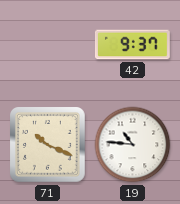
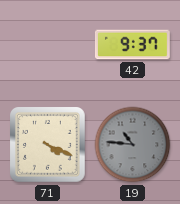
71: 10:19 -> 4:19
19 dial: white -> grey
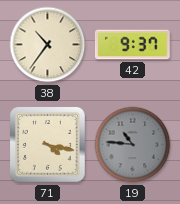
38: none -> 10:36
71: 4:19 -> 4:17
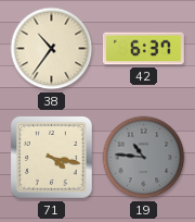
42: 9:37 -> 6:37
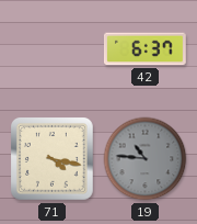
38: 10:36 -> none
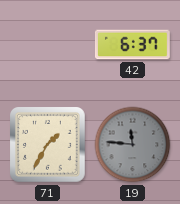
71: 4:17 -> 1:35
19: 10:46 -> 11:46
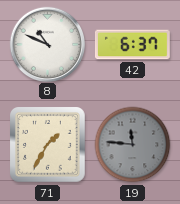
8: none -> 10:49
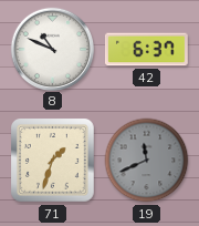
71: 1:35 -> 1:33
19: 11:46 -> 11:41
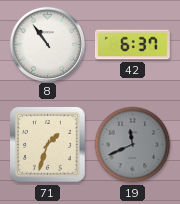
8: 10:49 -> 10:54
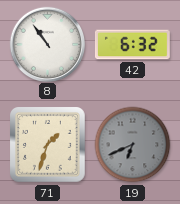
42: 6:37 -> 6:32
19: 11:41 -> 6:41
